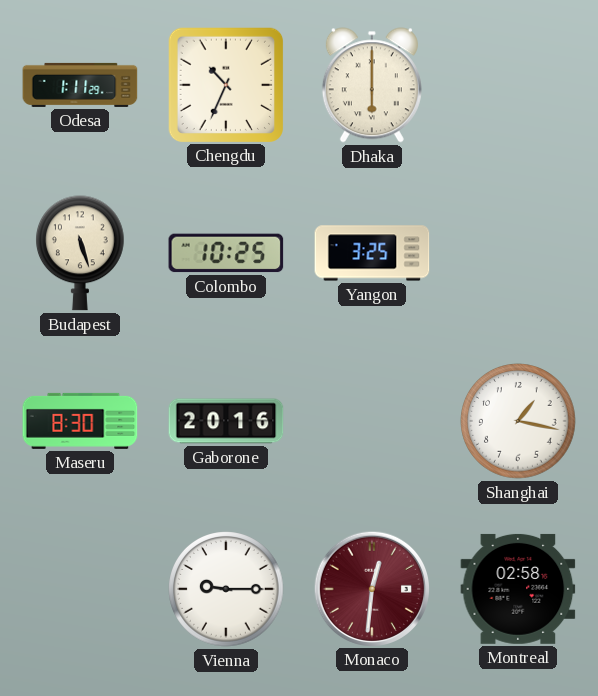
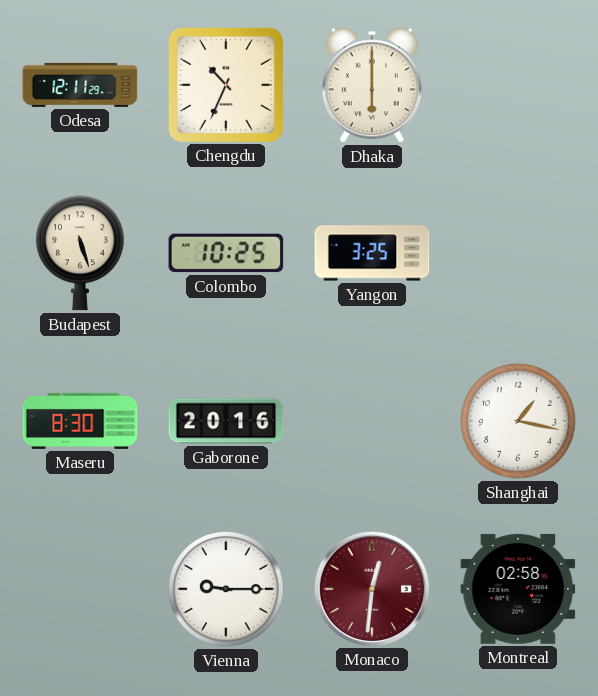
Odesa: 1:11 -> 12:11
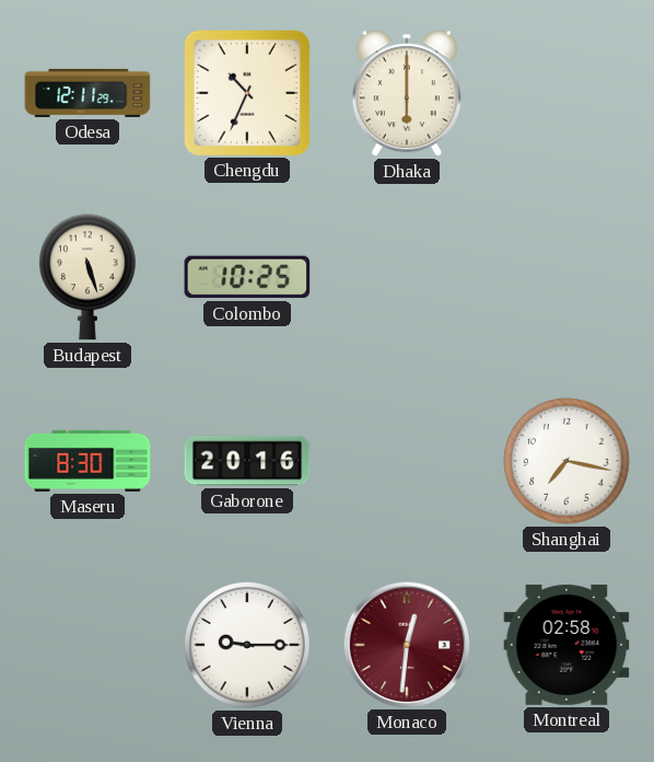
Yangon: 3:25 -> none
Shanghai: 1:17 -> 7:17
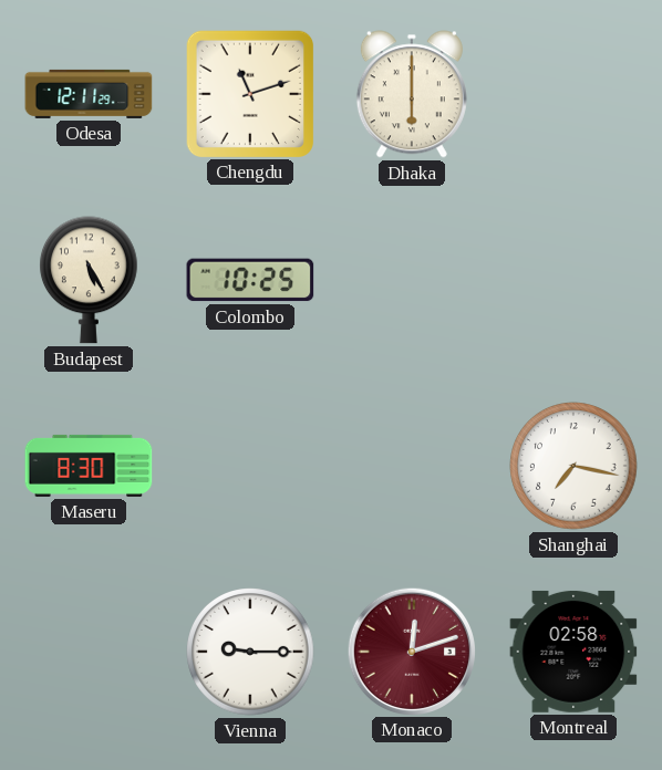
Chengdu: 10:34 -> 11:12
Budapest: 5:27 -> 5:25
Gaborone: 20:16 -> none
Monaco: 12:31 -> 12:12
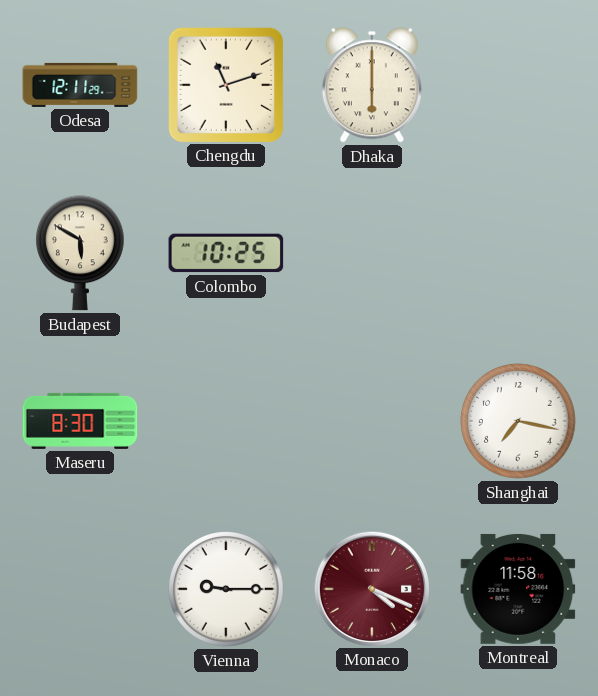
Budapest: 5:25 -> 5:50
Monaco: 12:12 -> 4:19
Montreal: 02:58 -> 11:58
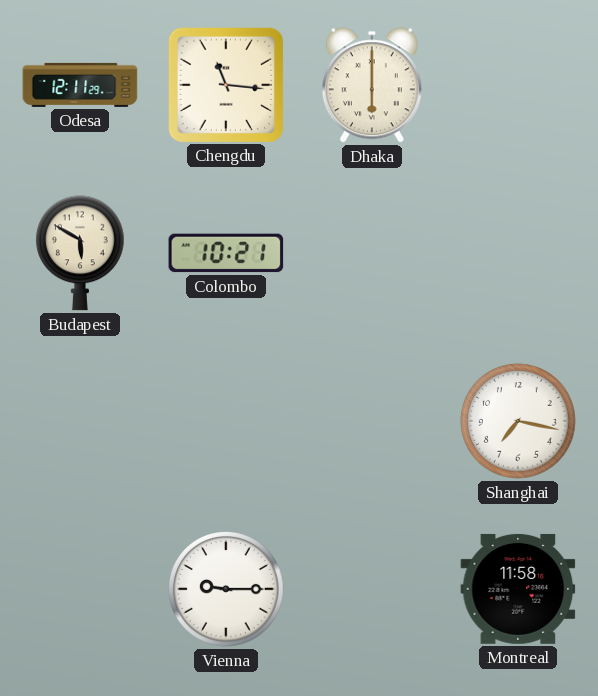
Chengdu: 11:12 -> 11:16
Colombo: 10:25 -> 10:21
Maseru: 8:30 -> none
Monaco: 4:19 -> none
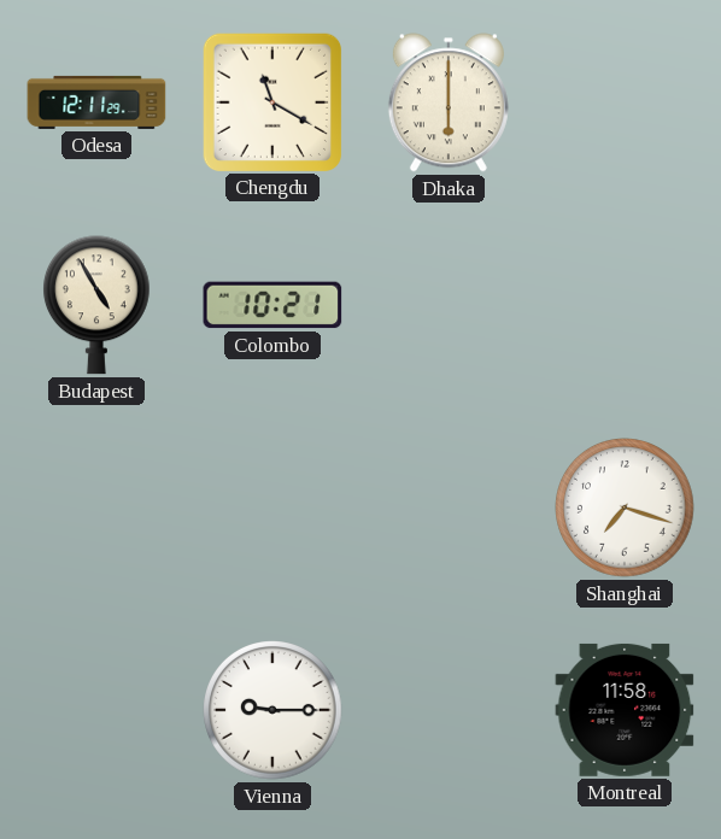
Chengdu: 11:16 -> 11:20
Budapest: 5:50 -> 4:55
Shanghai: 7:17 -> 7:18
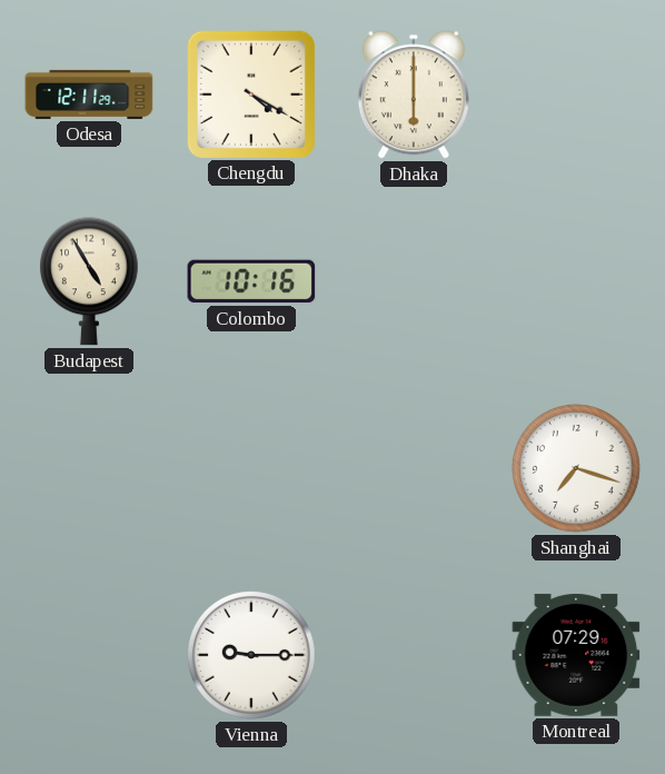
Chengdu: 11:20 -> 4:20
Colombo: 10:21 -> 10:16
Montreal: 11:58 -> 07:29
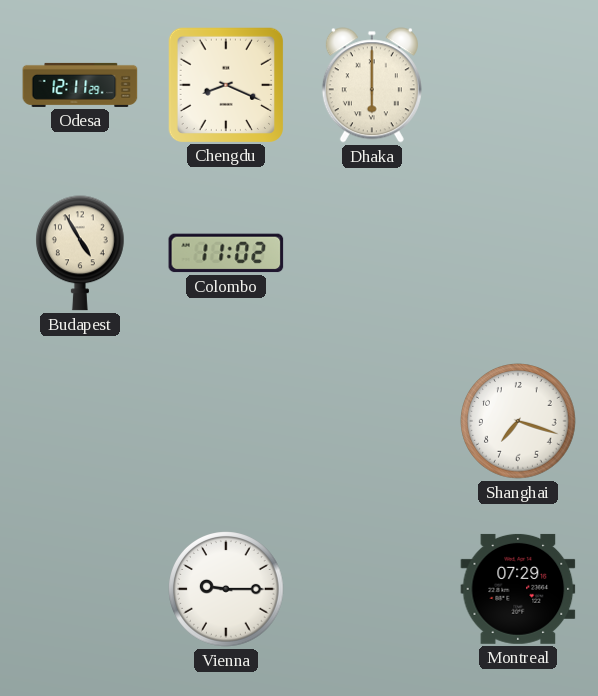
Chengdu: 4:20 -> 8:19
Colombo: 10:16 -> 11:02
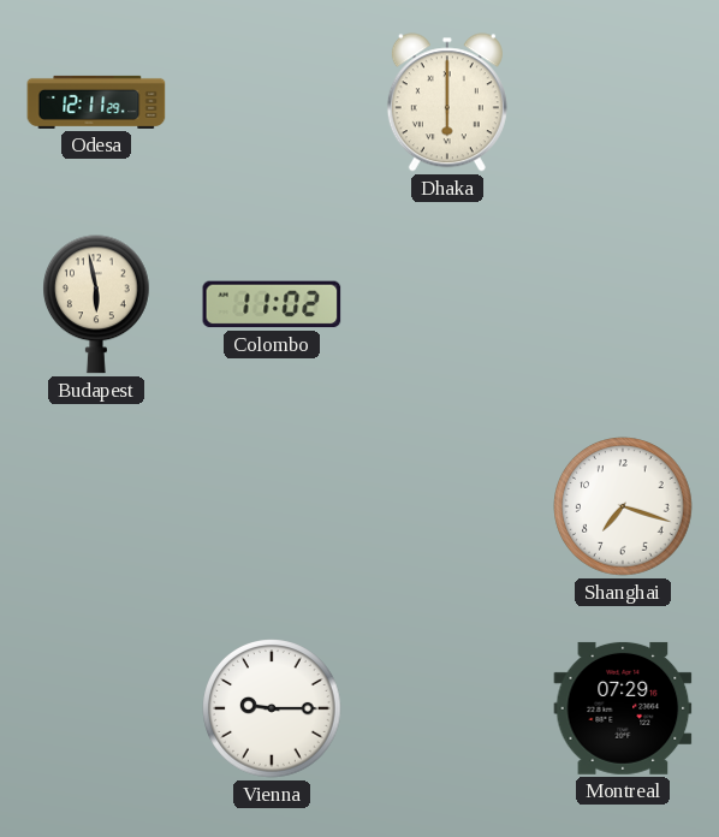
Chengdu: 8:19 -> none
Budapest: 4:55 -> 5:58
